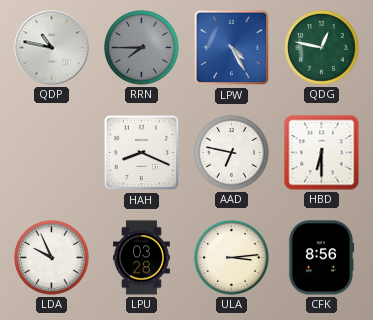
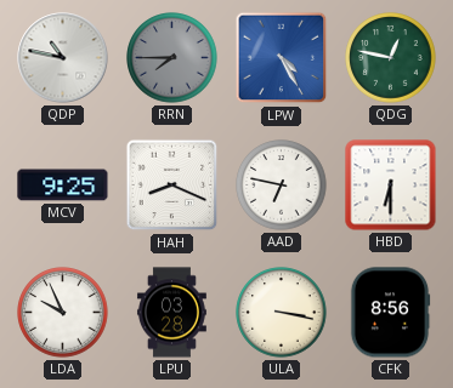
MCV: none -> 9:25
ULA: 3:14 -> 3:17
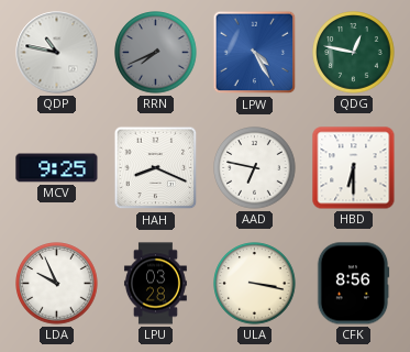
RRN: 7:45 -> 7:41
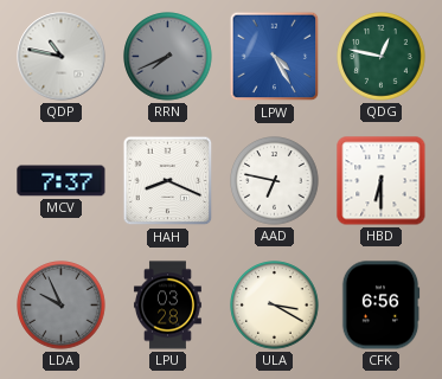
MCV: 9:25 -> 7:37
LDA dial: white -> grey
ULA: 3:17 -> 3:20
CFK: 8:56 -> 6:56
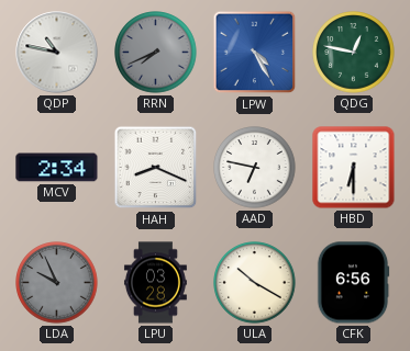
MCV: 7:37 -> 2:34
ULA: 3:20 -> 10:20
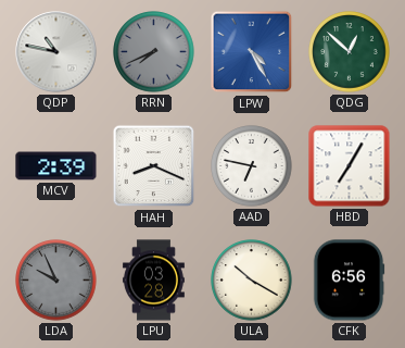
QDG: 12:47 -> 12:52
MCV: 2:34 -> 2:39
HBD: 6:30 -> 7:05
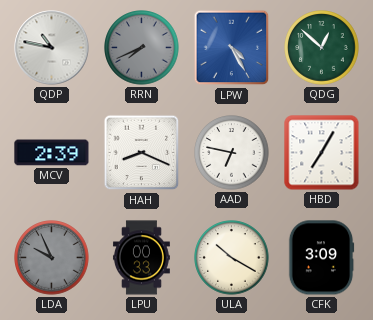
LPU: 03:28 -> 00:33
CFK: 6:56 -> 3:09
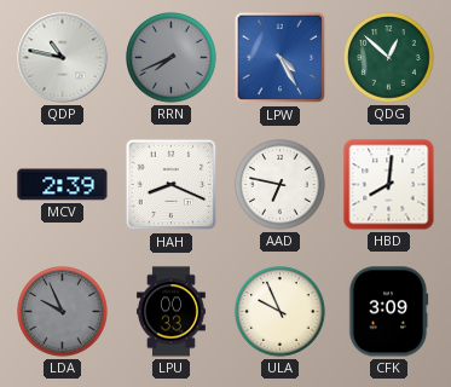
HBD: 7:05 -> 8:01
ULA: 10:20 -> 9:56
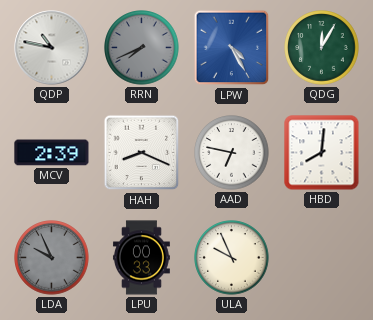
QDG: 12:52 -> 12:05
CFK: 3:09 -> none
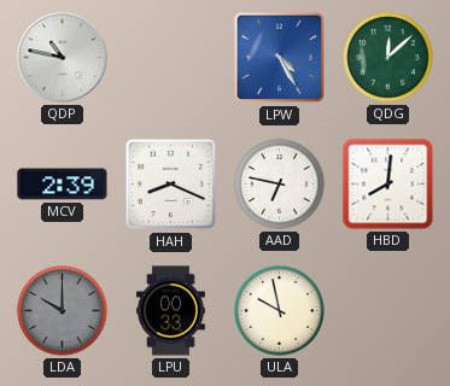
RRN: 7:41 -> none
QDG: 12:05 -> 12:08
LDA: 9:56 -> 10:00
ULA: 9:56 -> 9:58
